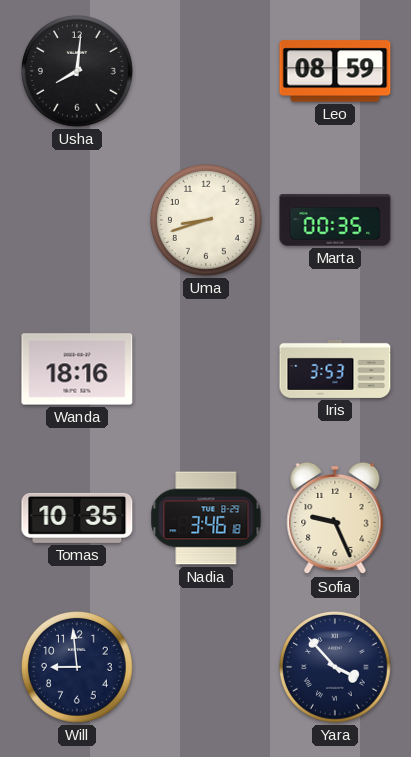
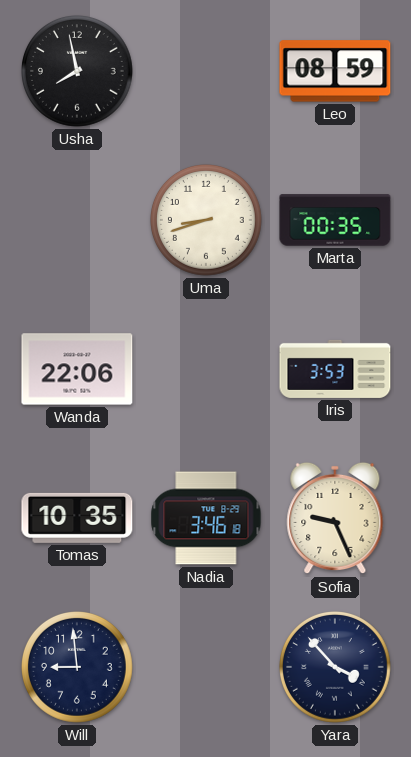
Usha: 8:01 -> 7:58
Wanda: 18:16 -> 22:06
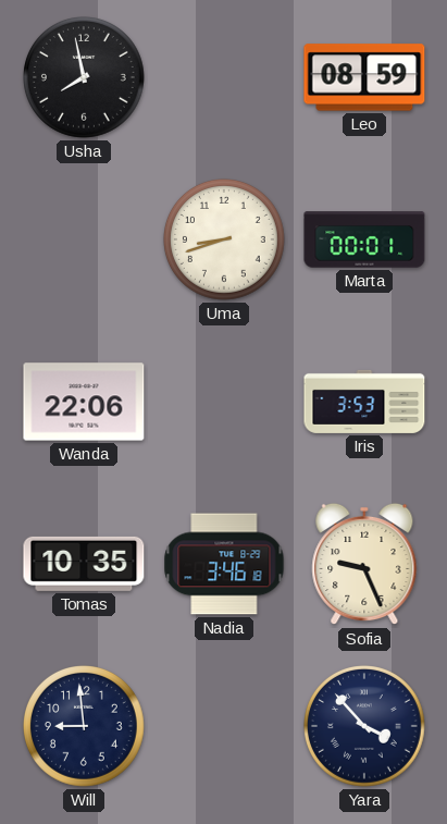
Marta: 00:35 -> 00:01
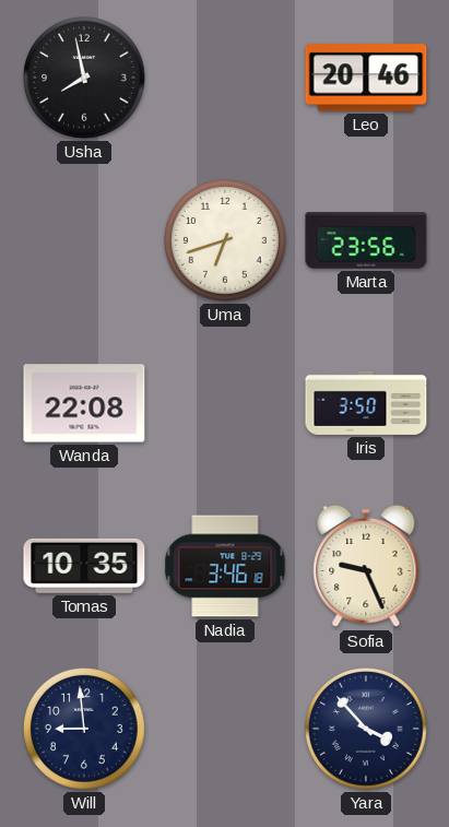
Leo: 08:59 -> 20:46
Uma: 8:42 -> 6:42
Marta: 00:01 -> 23:56
Wanda: 22:06 -> 22:08
Iris: 3:53 -> 3:50
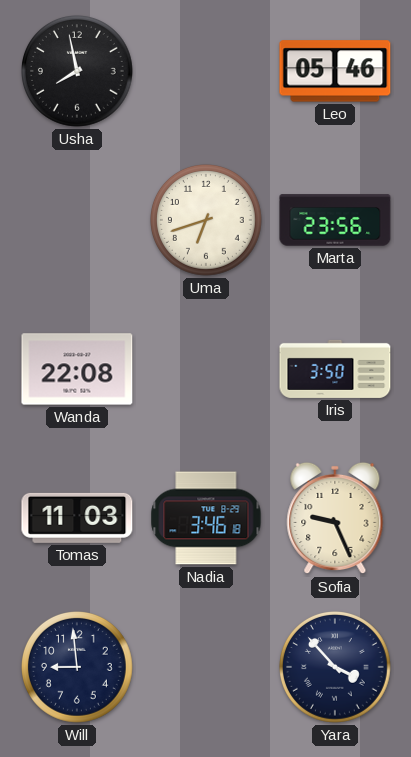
Leo: 20:46 -> 05:46
Tomas: 10:35 -> 11:03
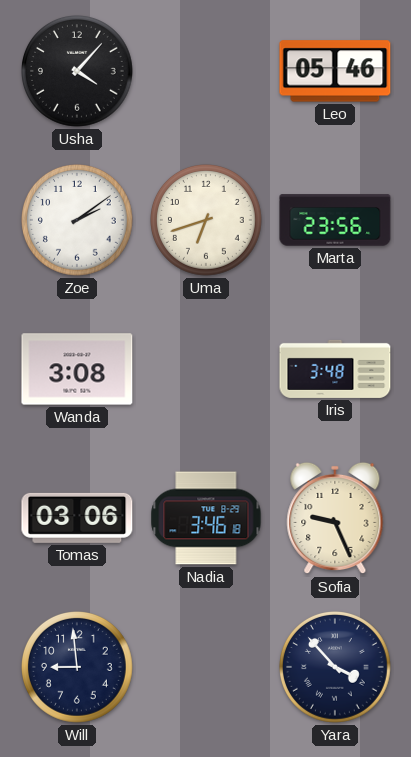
Usha: 7:58 -> 4:07
Zoe: none -> 2:09
Wanda: 22:08 -> 3:08
Iris: 3:50 -> 3:48
Tomas: 11:03 -> 03:06
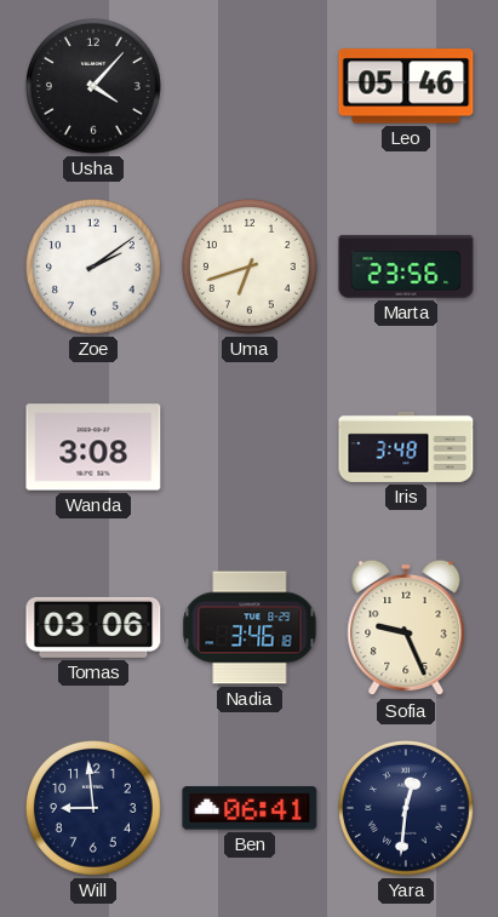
Ben: none -> 06:41
Yara: 3:53 -> 12:31
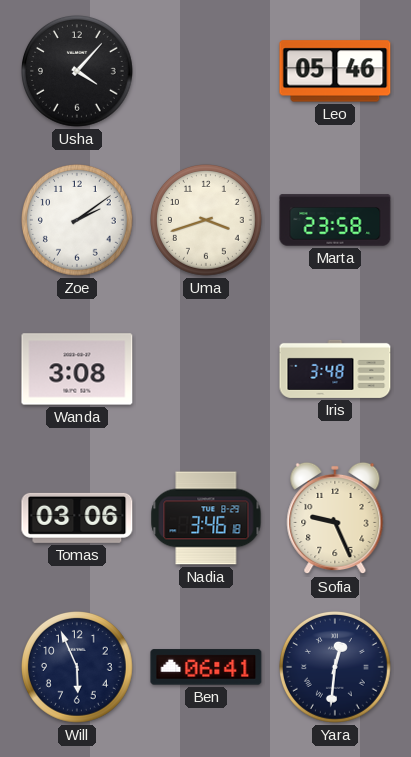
Uma: 6:42 -> 3:42
Marta: 23:56 -> 23:58
Will: 8:59 -> 5:56
